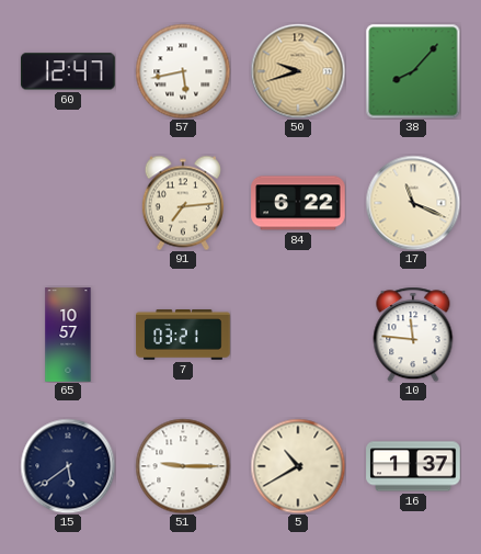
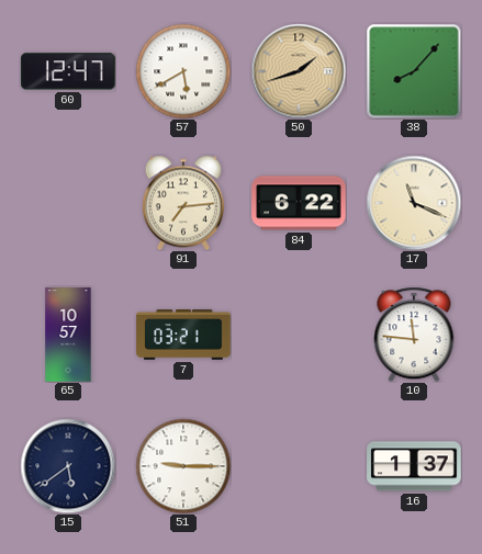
57: 5:43 -> 5:40
50: 9:42 -> 1:42
5: 10:40 -> none
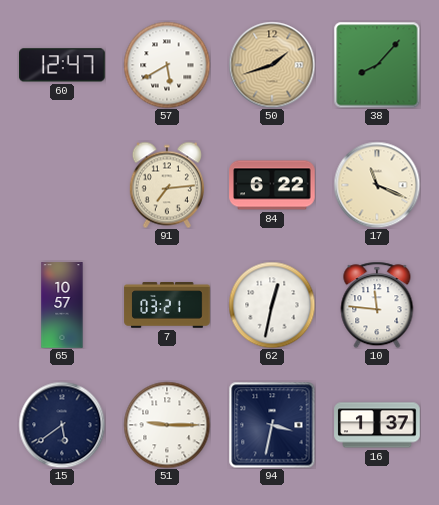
62: none -> 12:32
94: none -> 3:32
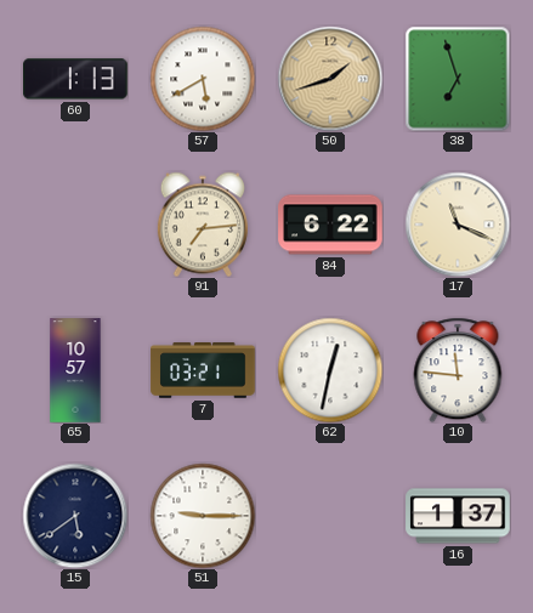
60: 12:47 -> 1:13
38: 8:07 -> 6:57
94: 3:32 -> none
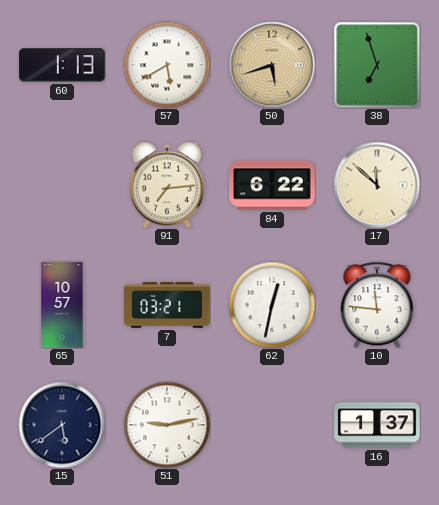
50: 1:42 -> 5:42
17: 11:19 -> 11:52
51: 9:15 -> 9:13
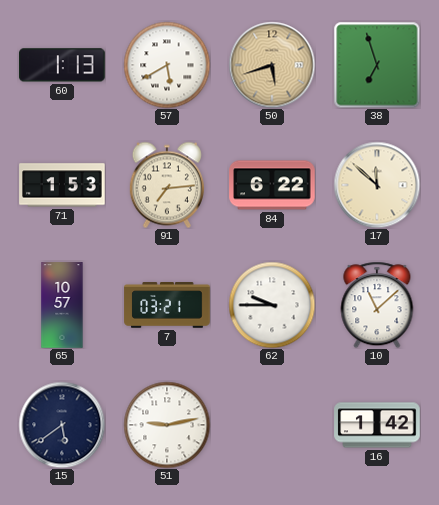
71: none -> 1:53
62: 12:32 -> 9:45
10: 11:46 -> 11:08
16: 1:37 -> 1:42
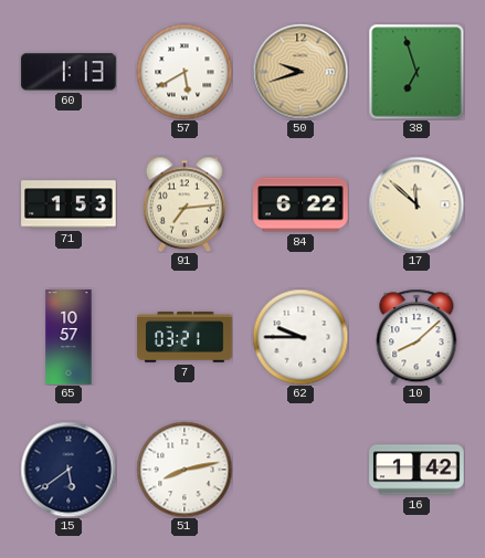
50: 5:42 -> 9:42
10: 11:08 -> 8:08
51: 9:13 -> 8:13
